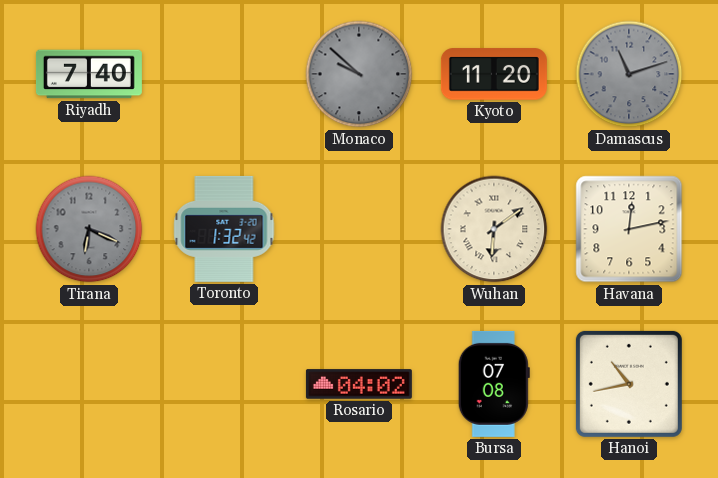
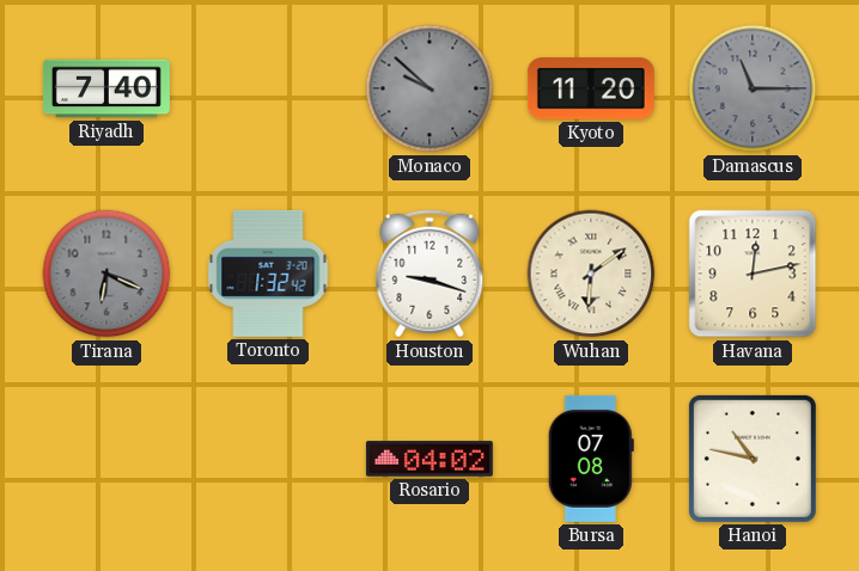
Damascus: 11:12 -> 11:15
Houston: none -> 9:18
Hanoi: 10:43 -> 10:47
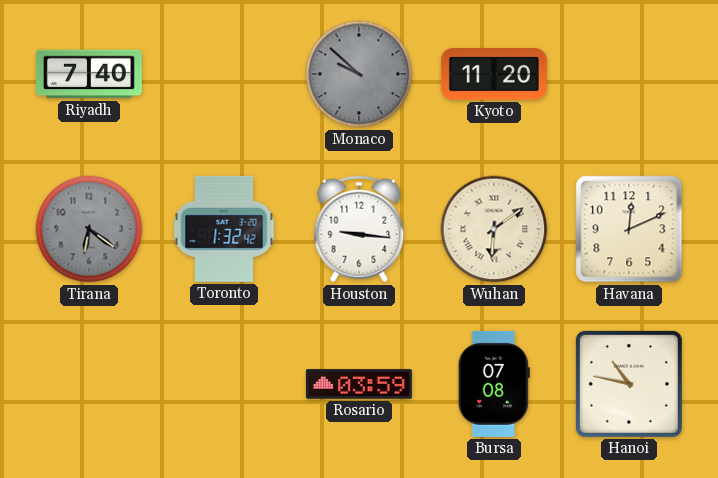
Damascus: 11:15 -> none
Tirana: 6:19 -> 6:21
Houston: 9:18 -> 9:16
Havana: 12:13 -> 12:11
Rosario: 04:02 -> 03:59
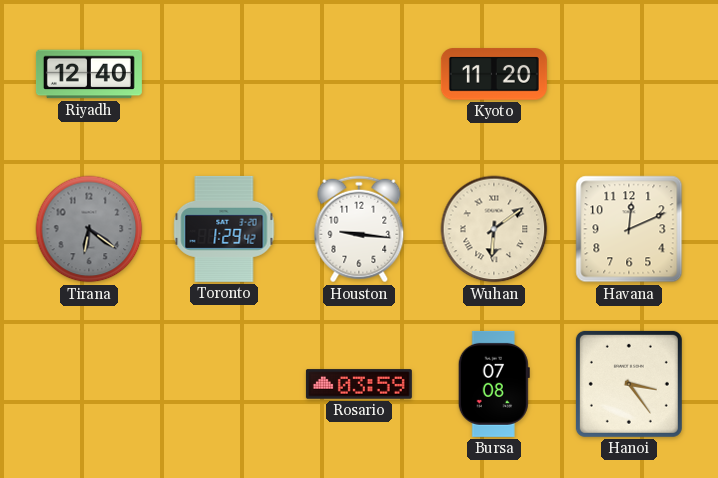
Riyadh: 7:40 -> 12:40
Monaco: 9:52 -> none
Toronto: 1:32 -> 1:29
Hanoi: 10:47 -> 3:24
